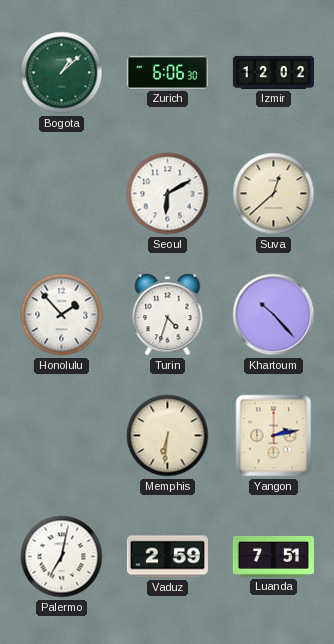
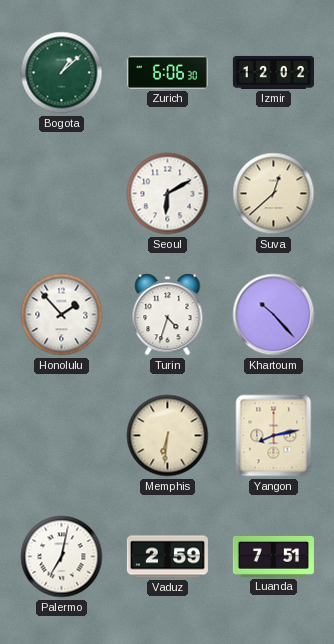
Yangon: 2:13 -> 8:13
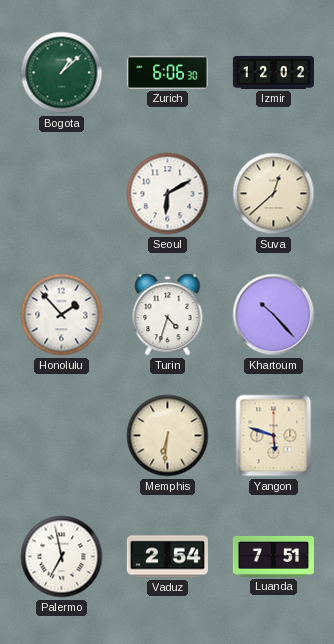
Yangon: 8:13 -> 5:48
Palermo: 7:02 -> 6:58
Vaduz: 2:59 -> 2:54
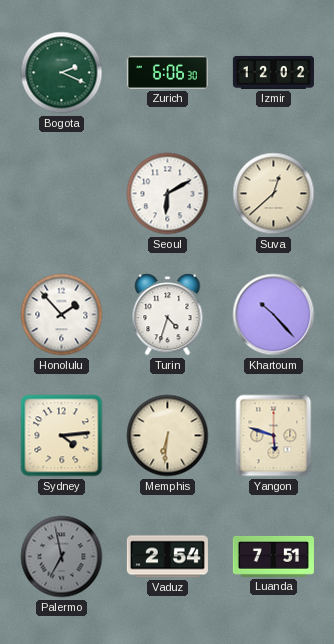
Bogota: 1:08 -> 2:19
Sydney: none -> 4:14
Palermo dial: white -> grey
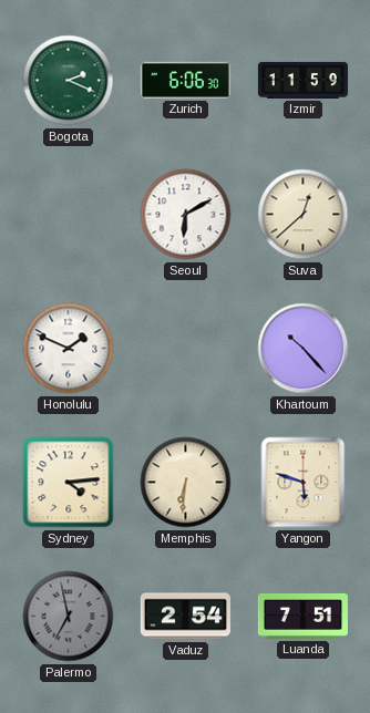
Izmir: 12:02 -> 11:59
Honolulu: 1:53 -> 1:49
Turin: 4:33 -> none
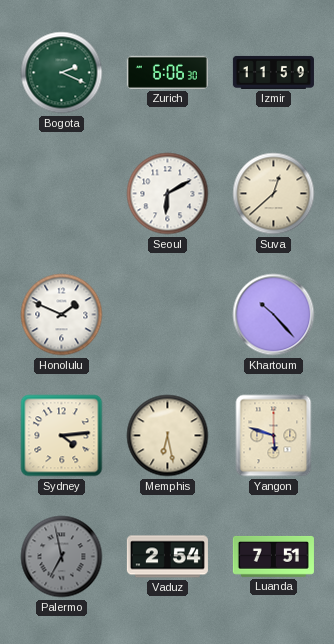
Memphis: 6:31 -> 6:28
